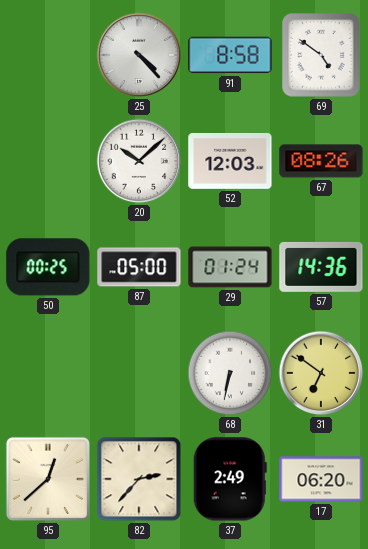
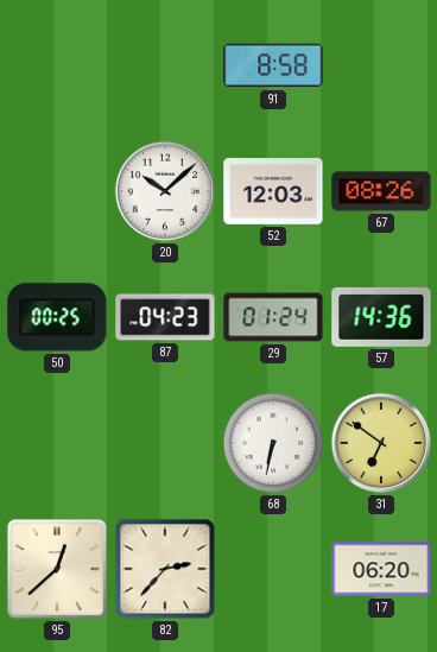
25: 4:23 -> none
69: 4:51 -> none
87: 05:00 -> 04:23
37: 2:49 -> none
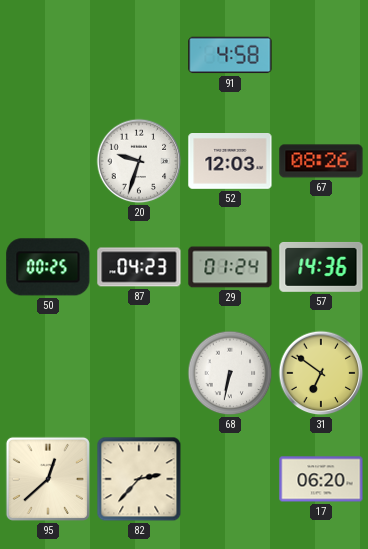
91: 8:58 -> 4:58
20: 10:08 -> 9:33
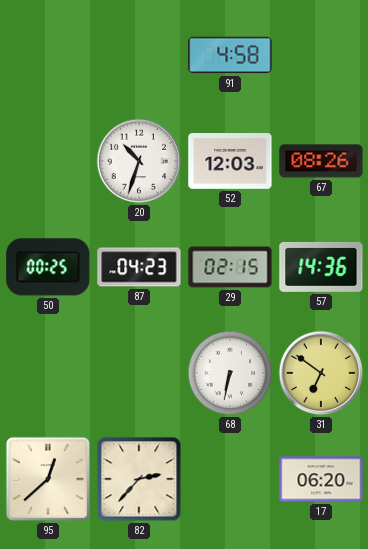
20: 9:33 -> 10:33
29: 01:24 -> 02:15
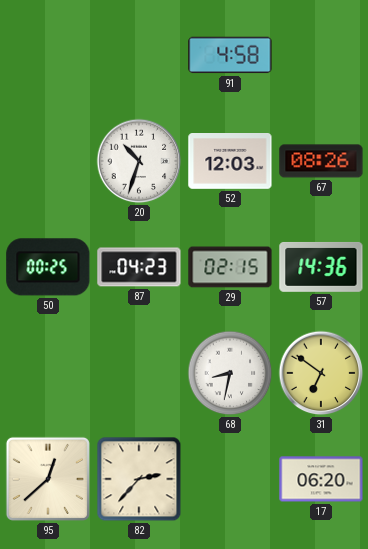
68: 6:32 -> 8:32
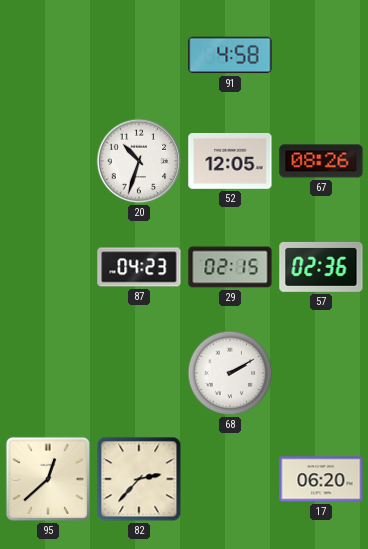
52: 12:03 -> 12:05
50: 00:25 -> none
57: 14:36 -> 02:36
68: 8:32 -> 2:10
31: 6:51 -> none
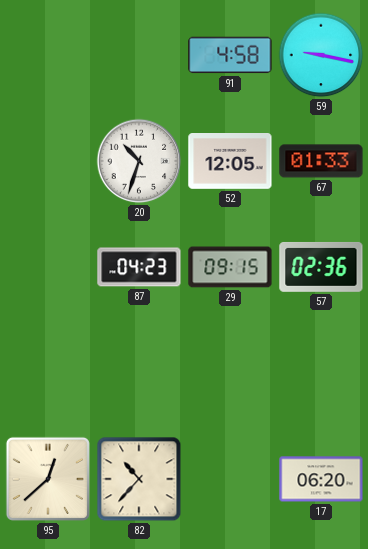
59: none -> 9:17
67: 08:26 -> 01:33
29: 02:15 -> 09:15
68: 2:10 -> none
82: 2:37 -> 10:37
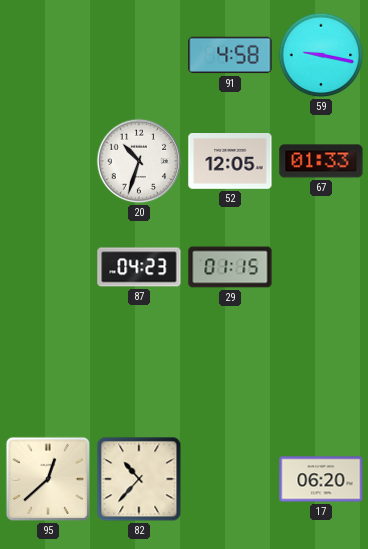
29: 09:15 -> 01:15
57: 02:36 -> none
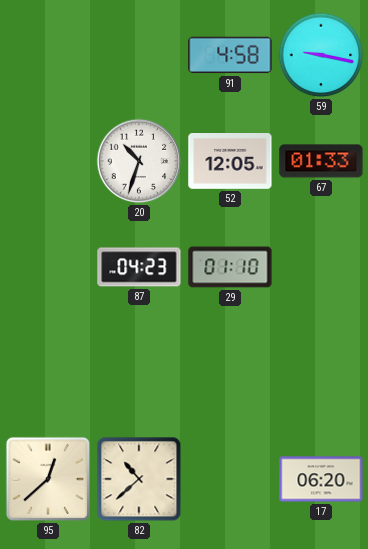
29: 01:15 -> 01:10
82: 10:37 -> 10:38
